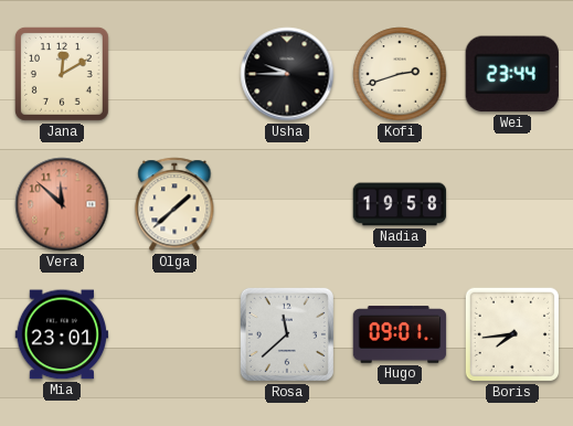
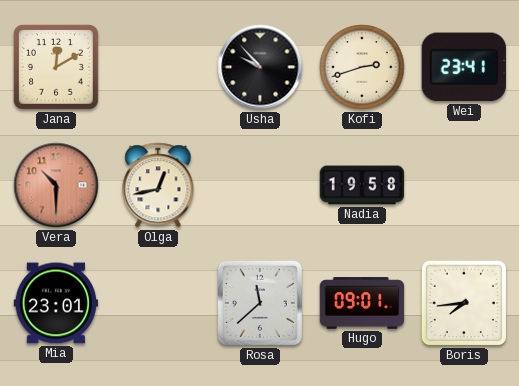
Usha: 9:45 -> 9:53
Wei: 23:44 -> 23:41
Vera: 11:52 -> 10:30
Olga: 1:38 -> 12:43
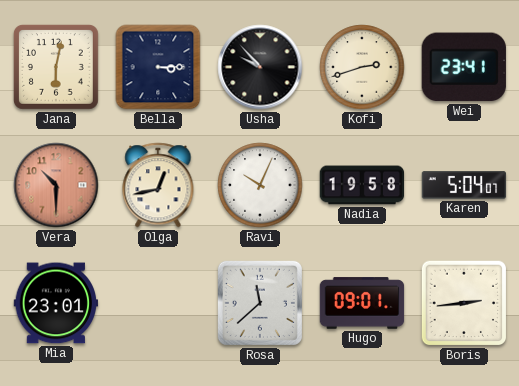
Jana: 12:10 -> 6:02
Bella: none -> 3:15
Ravi: none -> 10:04
Karen: none -> 5:04
Boris: 7:44 -> 2:44
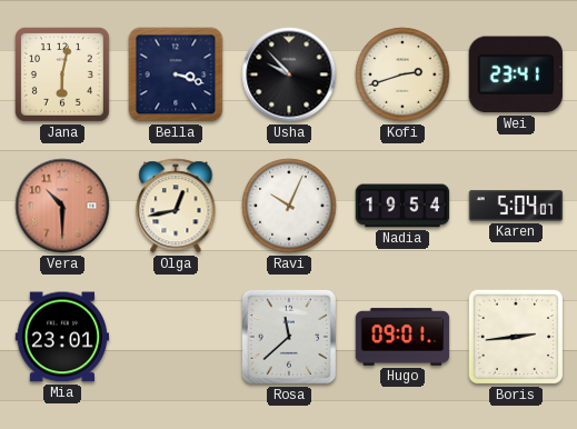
Bella: 3:15 -> 3:18
Nadia: 19:58 -> 19:54
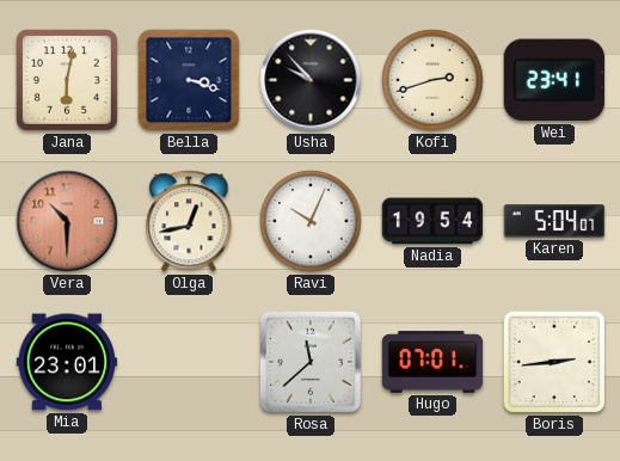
Hugo: 09:01 -> 07:01
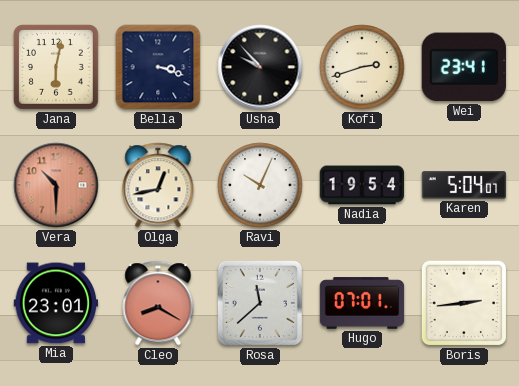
Cleo: none -> 8:20
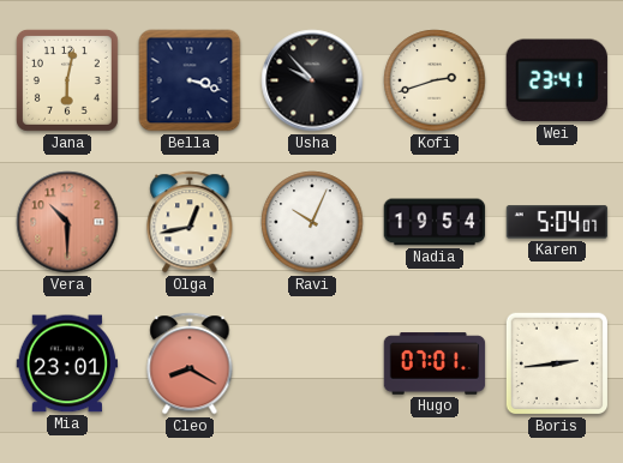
Rosa: 11:38 -> none
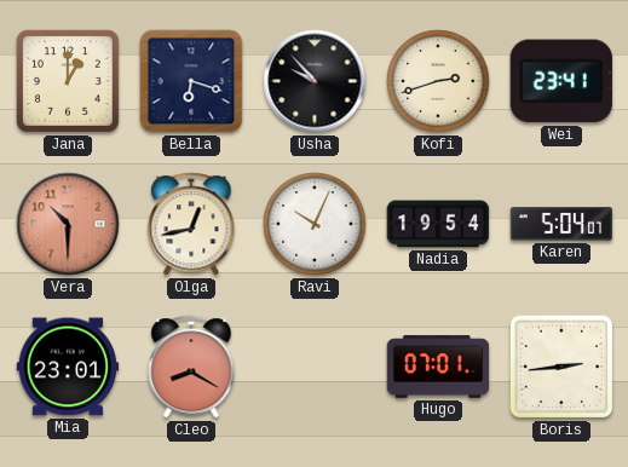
Jana: 6:02 -> 1:00
Bella: 3:18 -> 6:18
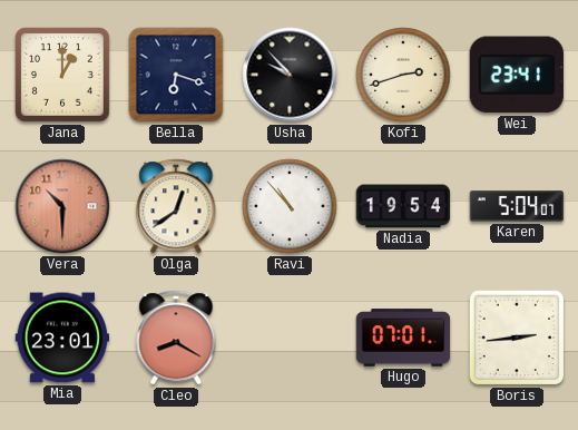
Olga: 12:43 -> 12:39
Ravi: 10:04 -> 10:53
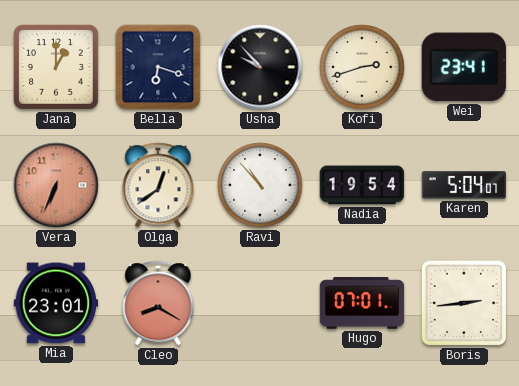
Vera: 10:30 -> 6:34
